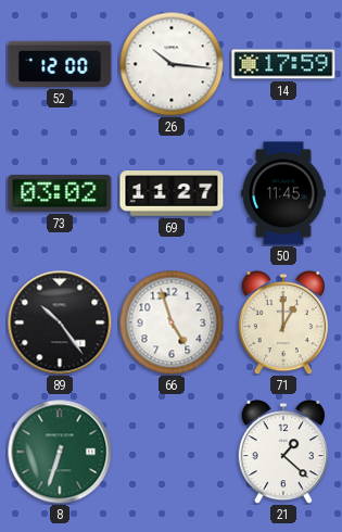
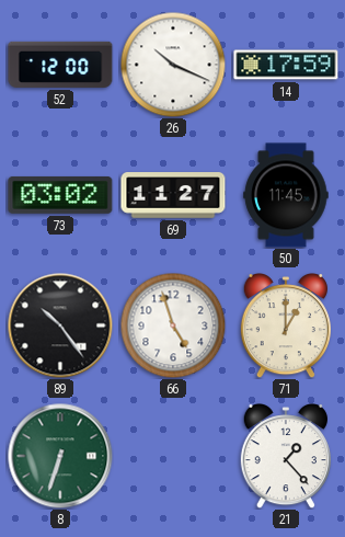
26: 10:16 -> 10:19
21: 1:22 -> 1:23
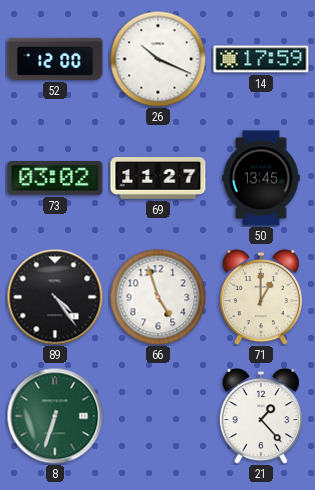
50: 11:45 -> 13:45
89: 10:24 -> 4:24
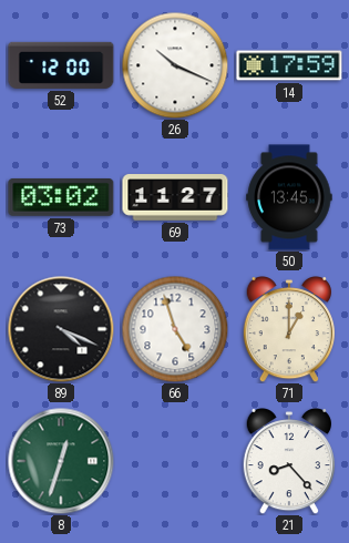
89: 4:24 -> 4:19
8: 6:33 -> 12:33
21: 1:23 -> 8:23
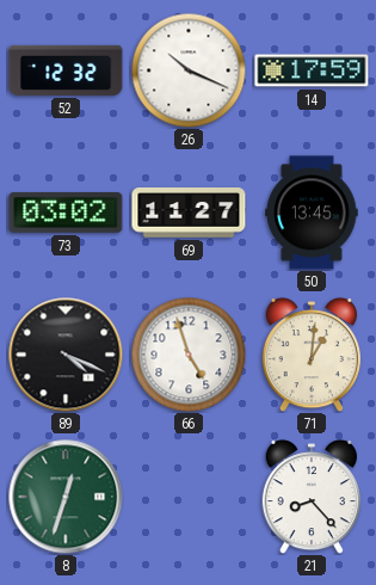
52: 12:00 -> 12:32
71: 1:00 -> 1:01
